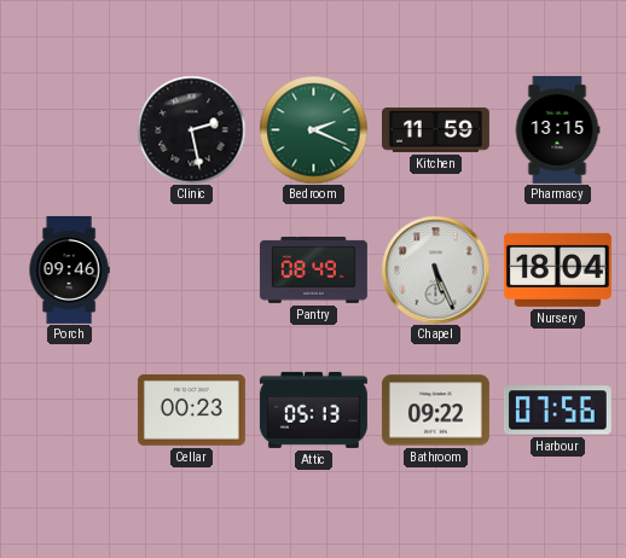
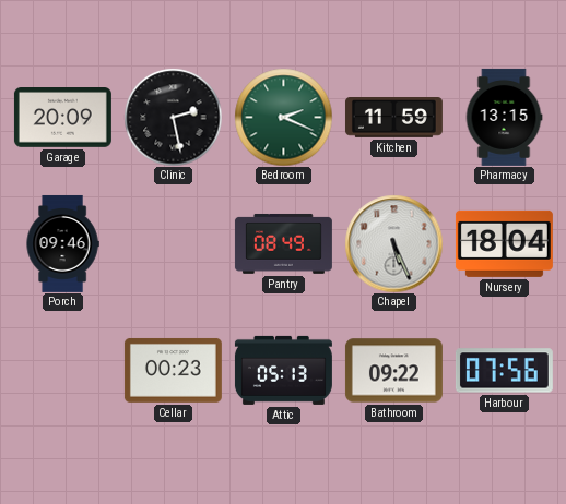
Garage: none -> 20:09
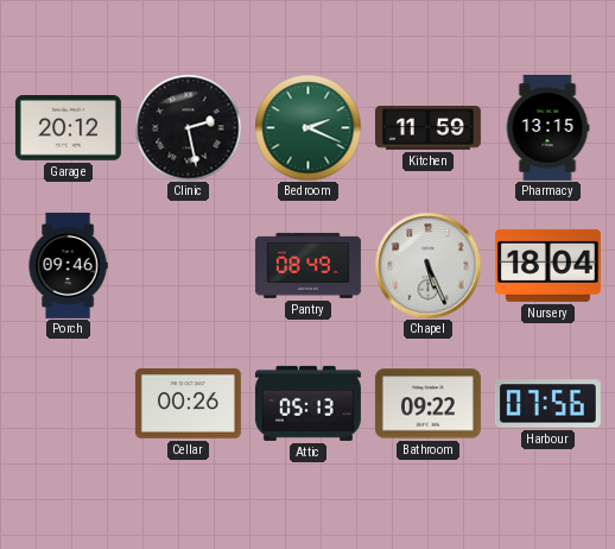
Garage: 20:09 -> 20:12
Cellar: 00:23 -> 00:26
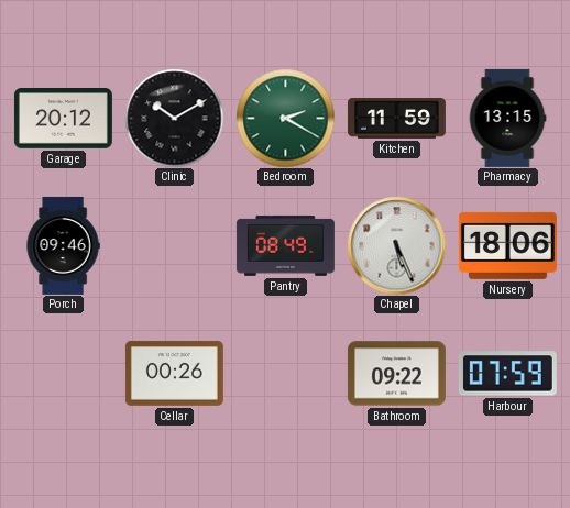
Clinic: 2:28 -> 10:10
Bedroom: 2:19 -> 2:20
Nursery: 18:04 -> 18:06
Attic: 05:13 -> none
Harbour: 07:56 -> 07:59
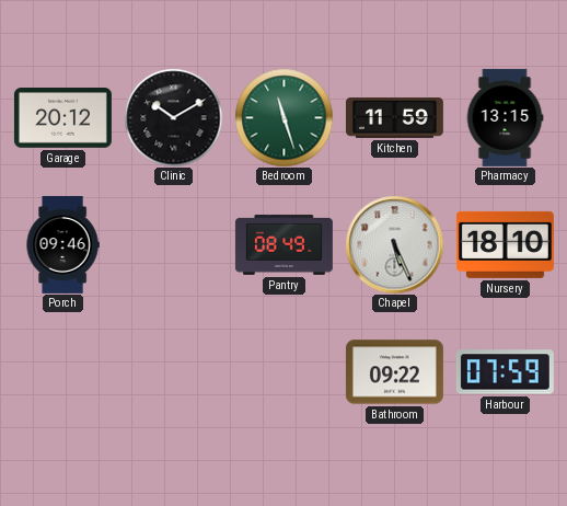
Bedroom: 2:20 -> 11:27
Nursery: 18:06 -> 18:10
Cellar: 00:26 -> none
